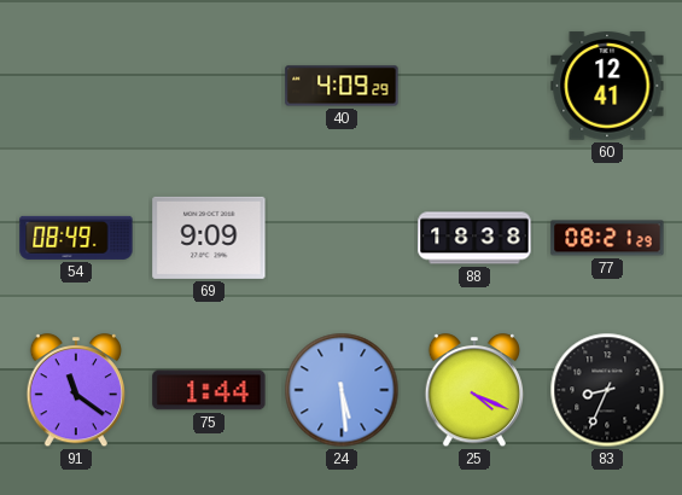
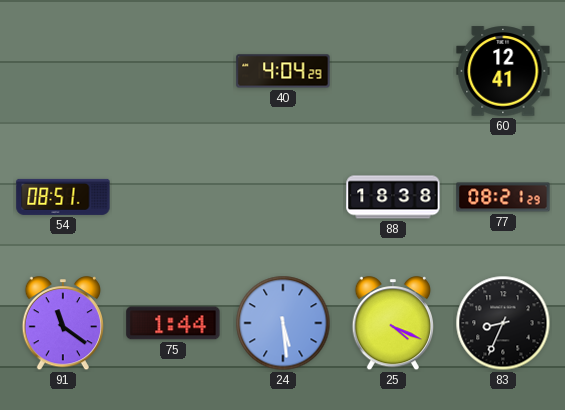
40: 4:09 -> 4:04
54: 08:49 -> 08:51
69: 9:09 -> none
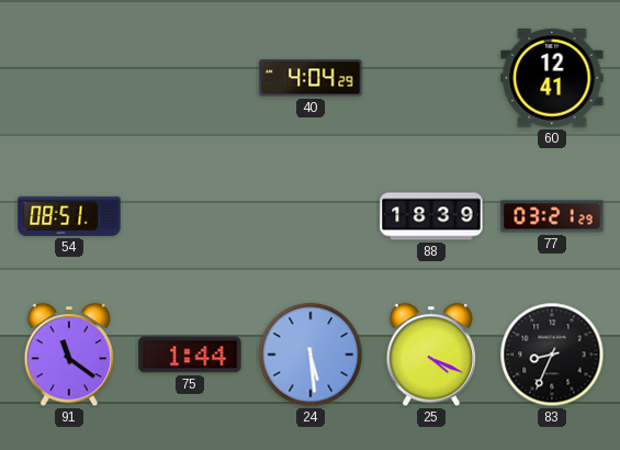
88: 18:38 -> 18:39
77: 08:21 -> 03:21
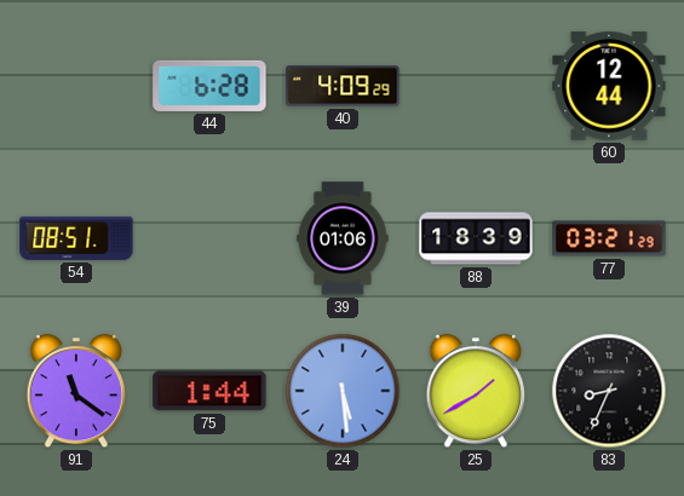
44: none -> 6:28
40: 4:04 -> 4:09
60: 12:41 -> 12:44
39: none -> 01:06
25: 4:19 -> 1:40
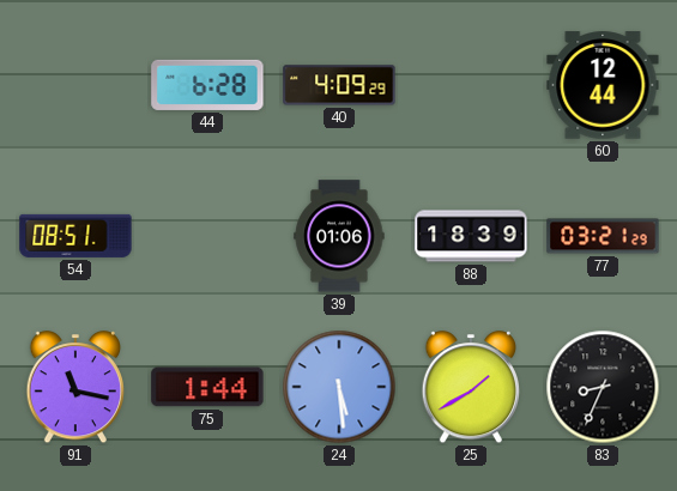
91: 11:21 -> 11:17
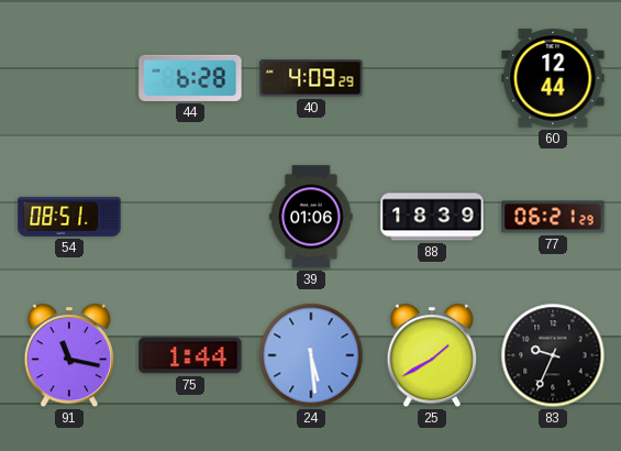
77: 03:21 -> 06:21
83: 8:34 -> 9:34
